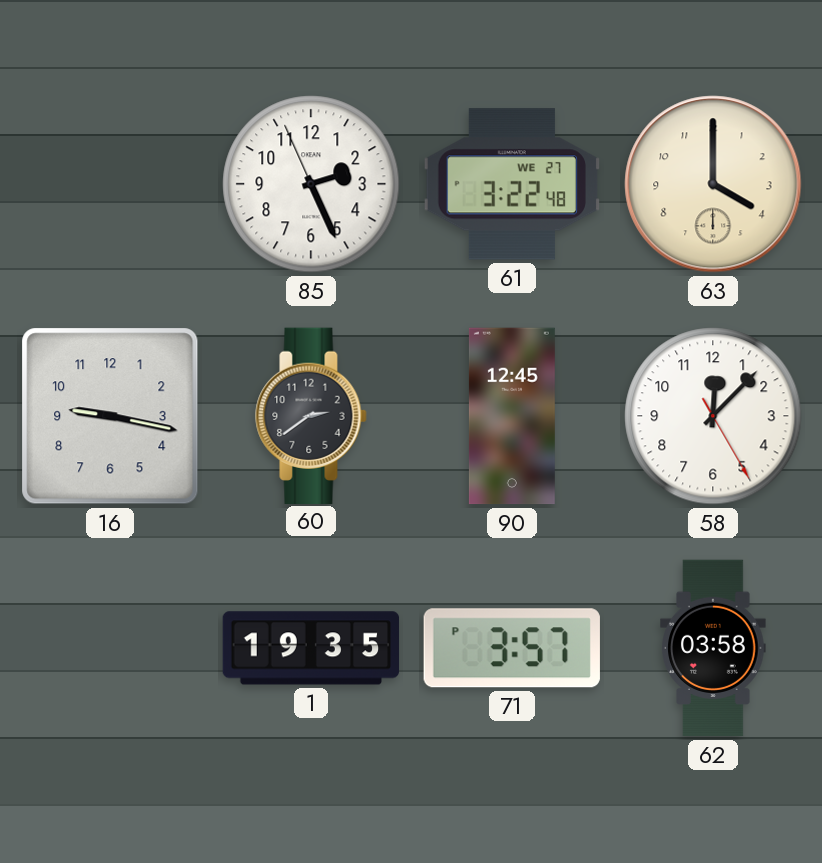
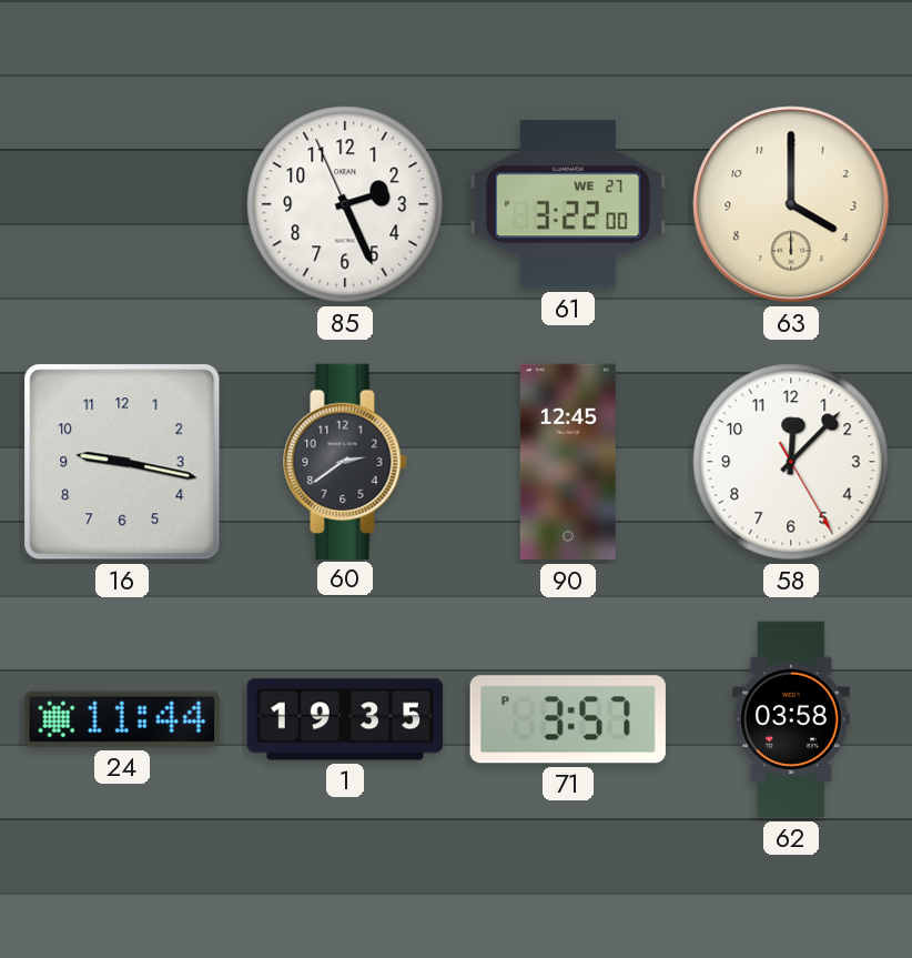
61: 3:22:48 -> 3:22:00
24: none -> 11:44
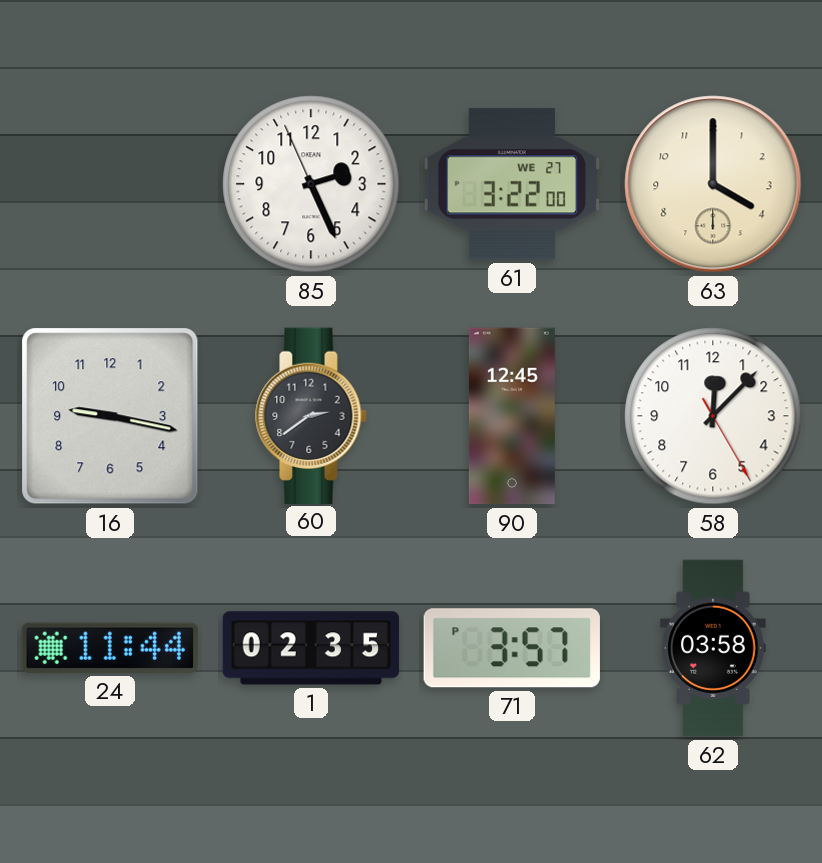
1: 19:35 -> 02:35
